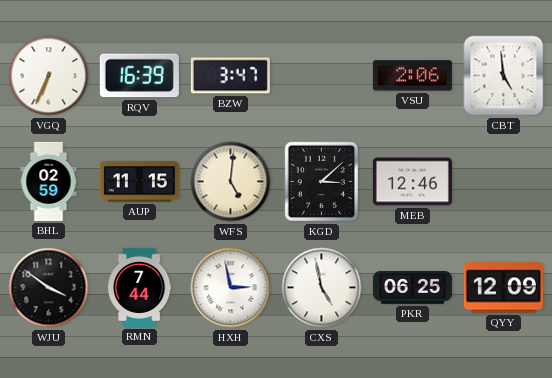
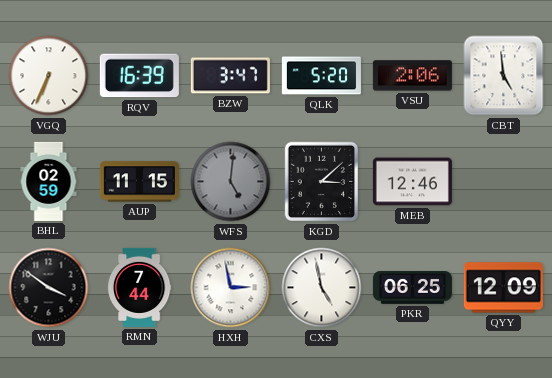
QLK: none -> 5:20
WFS dial: cream -> grey
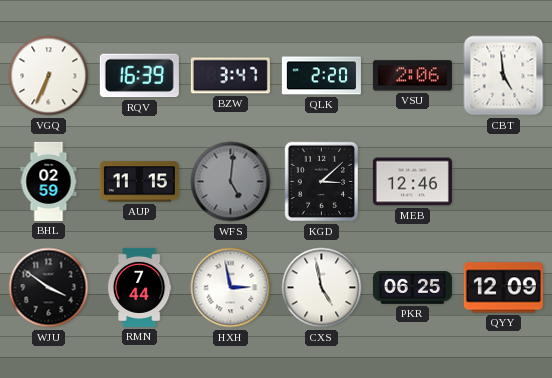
QLK: 5:20 -> 2:20
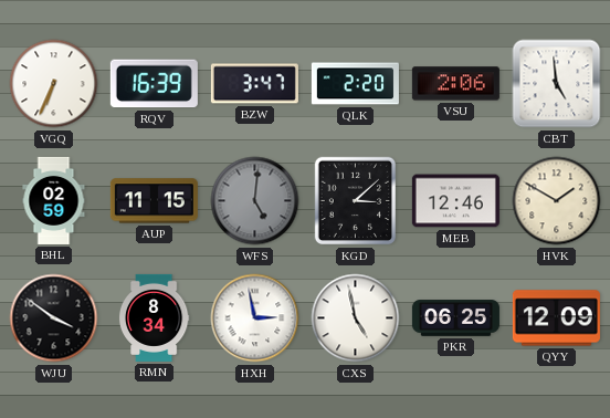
HVK: none -> 1:50
RMN: 7:44 -> 8:34
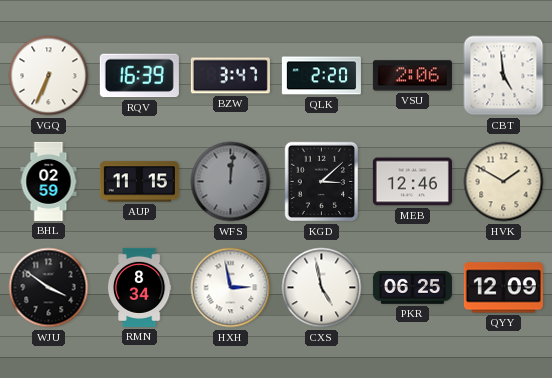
WFS: 5:01 -> 12:01
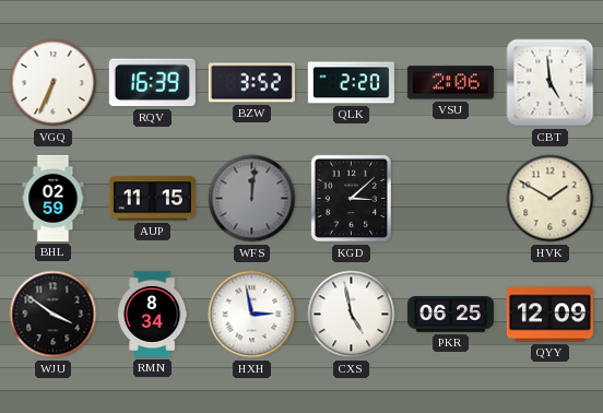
BZW: 3:47 -> 3:52
MEB: 12:46 -> none
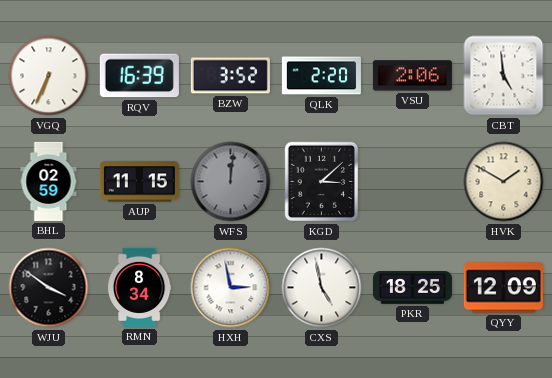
PKR: 06:25 -> 18:25
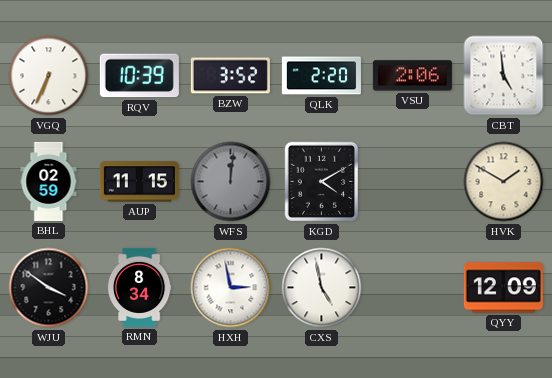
RQV: 16:39 -> 10:39
KGD: 3:08 -> 4:10
PKR: 18:25 -> none
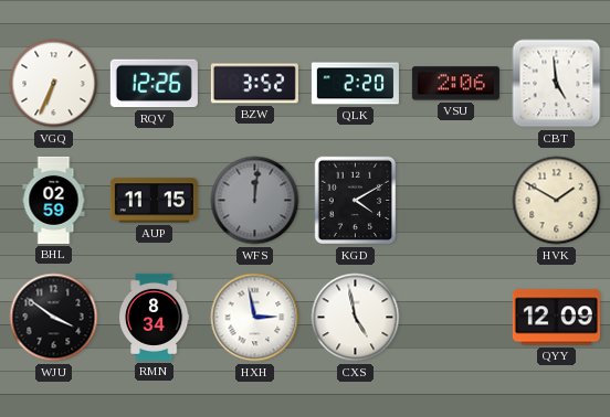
RQV: 10:39 -> 12:26
